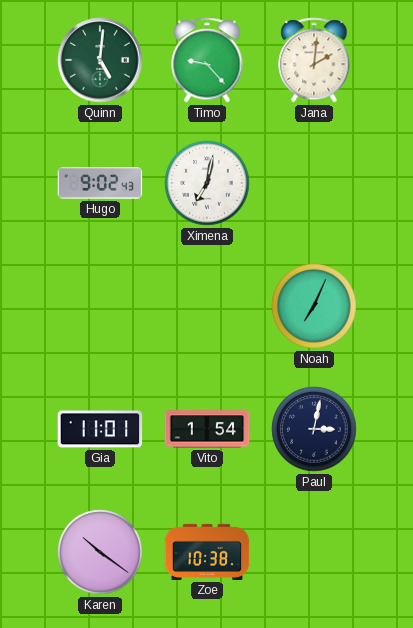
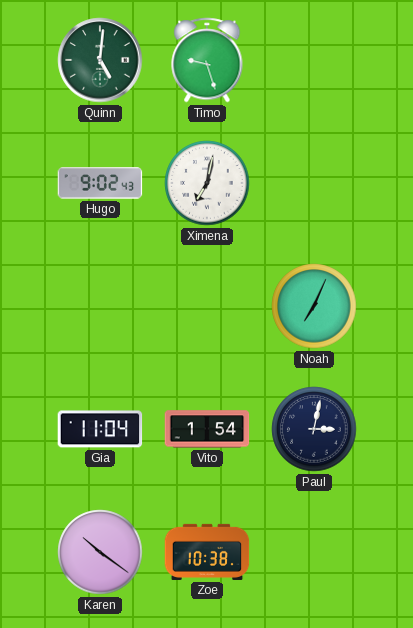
Timo: 9:23 -> 9:27
Jana: 2:01 -> none
Gia: 11:01 -> 11:04
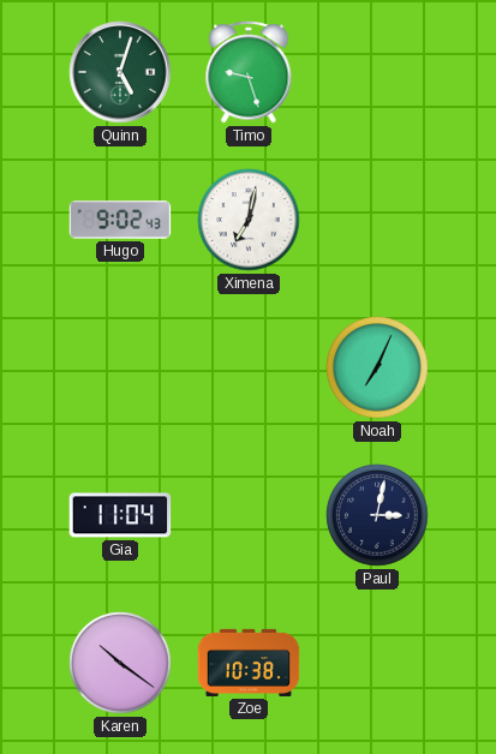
Quinn: 5:01 -> 5:03
Vito: 1:54 -> none
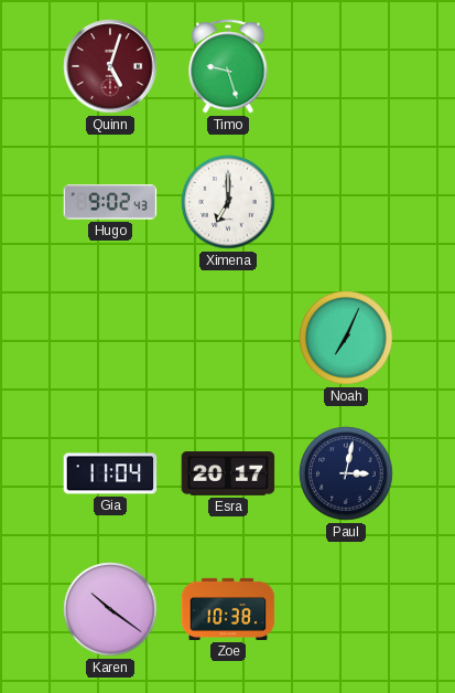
Quinn dial: green -> burgundy
Ximena: 7:02 -> 7:00
Esra: none -> 20:17
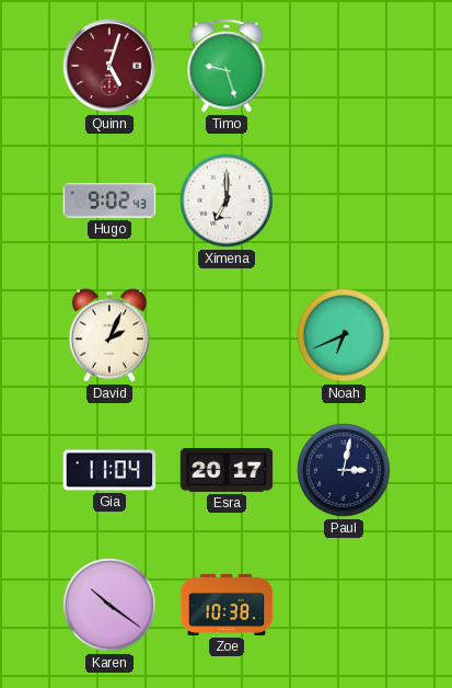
David: none -> 2:04
Noah: 7:04 -> 6:41
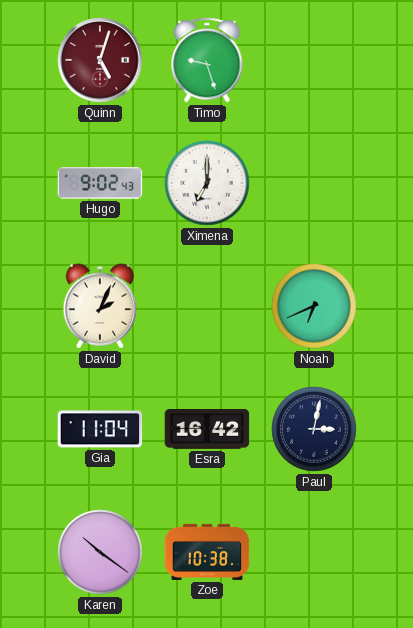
Esra: 20:17 -> 16:42
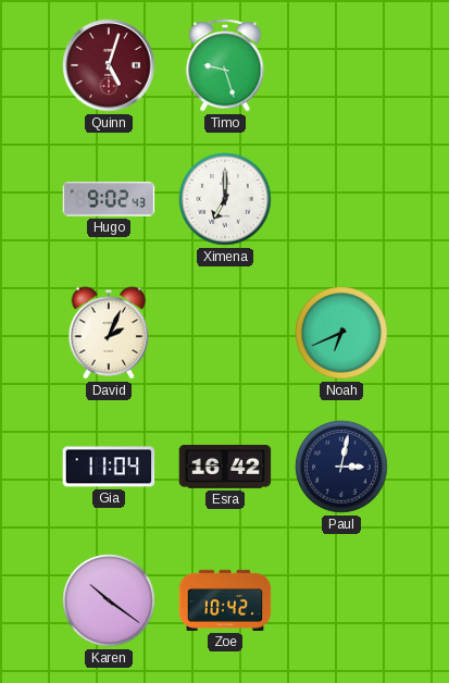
Zoe: 10:38 -> 10:42
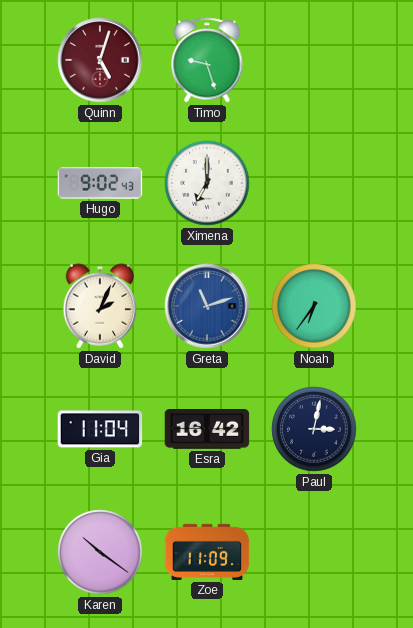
Greta: none -> 11:12
Noah: 6:41 -> 6:36
Zoe: 10:42 -> 11:09
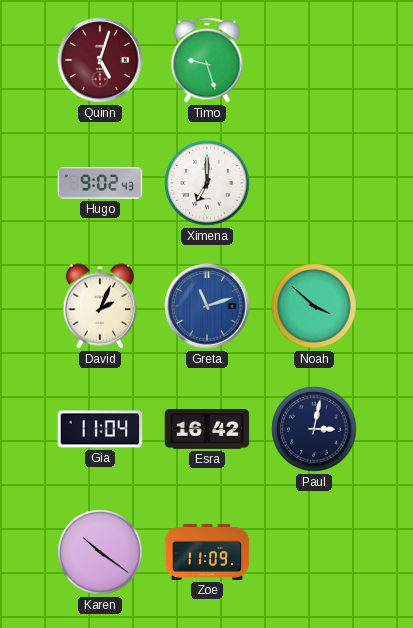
Noah: 6:36 -> 3:52
